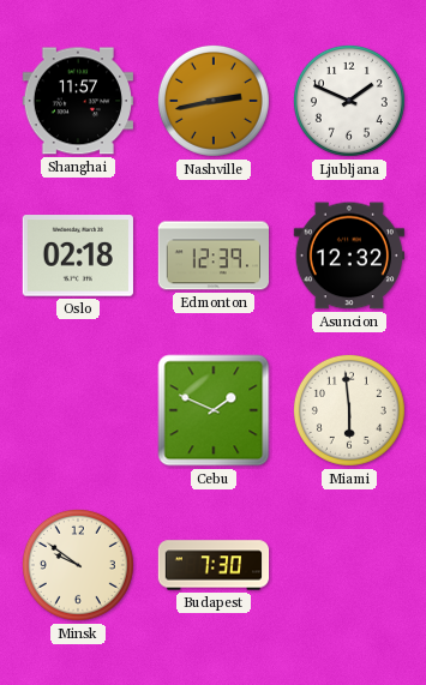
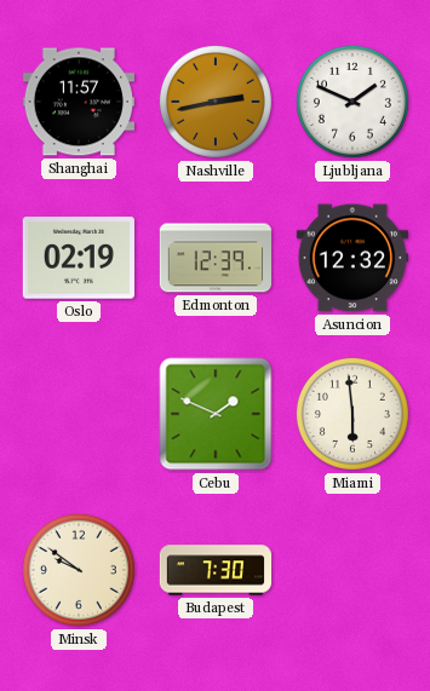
Oslo: 02:18 -> 02:19
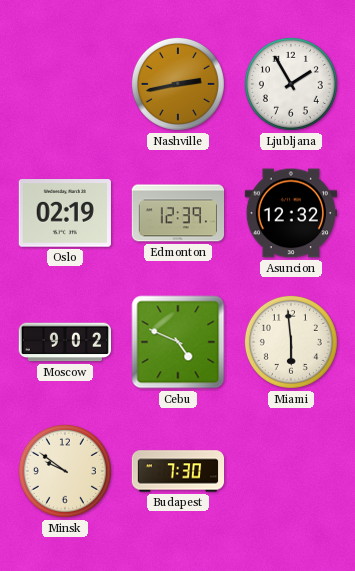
Shanghai: 11:57 -> none
Ljubljana: 1:49 -> 1:55
Moscow: none -> 9:02
Cebu: 1:49 -> 4:49
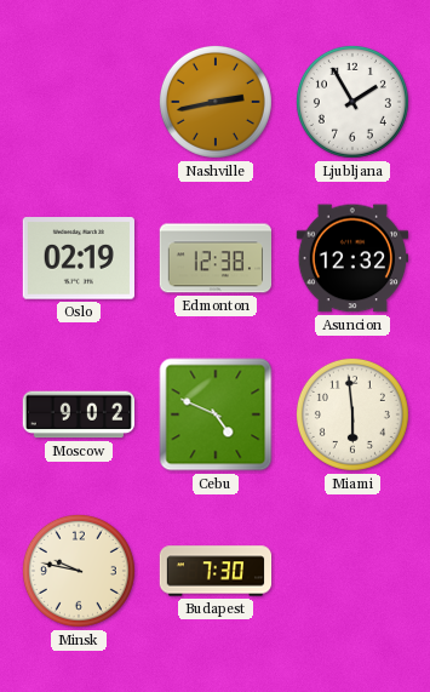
Edmonton: 12:39 -> 12:38
Minsk: 9:51 -> 9:47
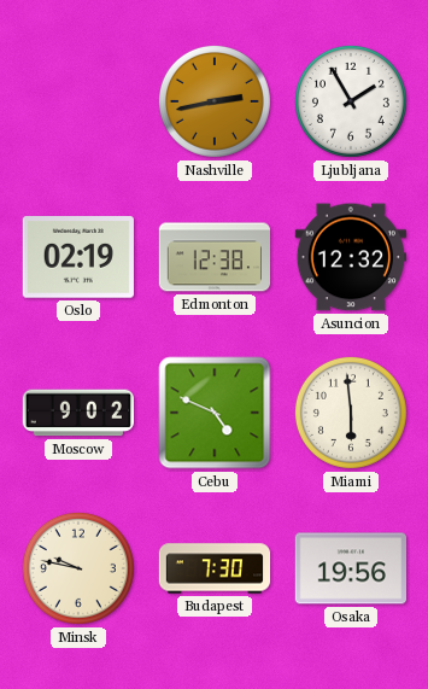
Osaka: none -> 19:56
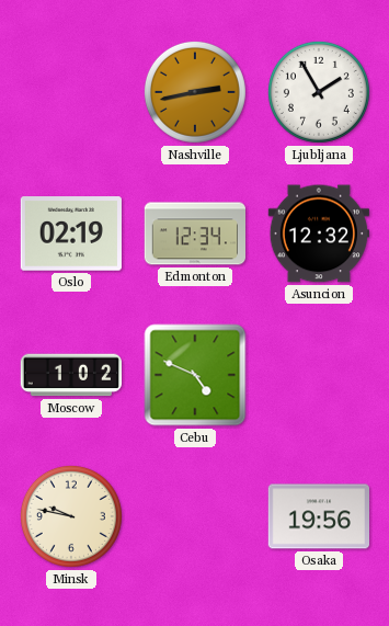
Edmonton: 12:38 -> 12:34
Moscow: 9:02 -> 1:02
Miami: 5:59 -> none
Budapest: 7:30 -> none
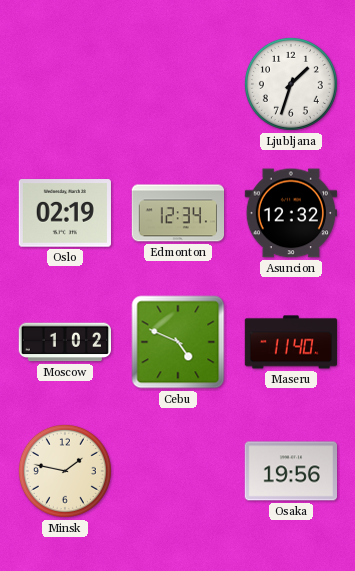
Nashville: 2:43 -> none
Ljubljana: 1:55 -> 1:33
Maseru: none -> 11:40
Minsk: 9:47 -> 1:47
